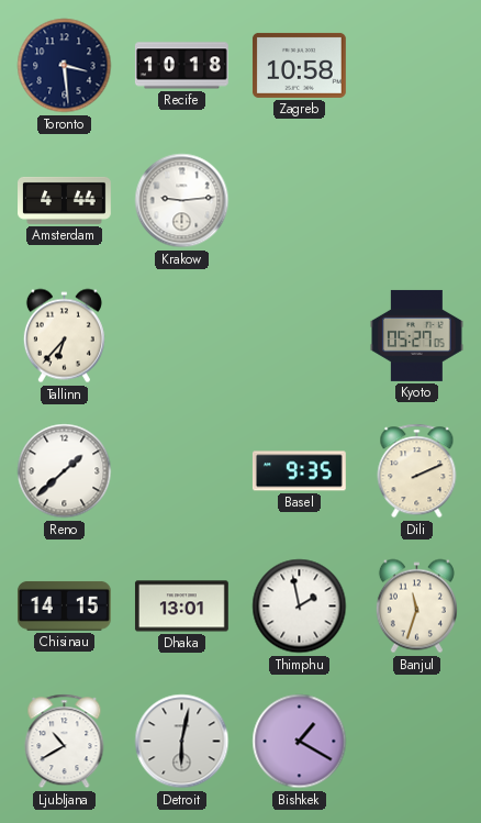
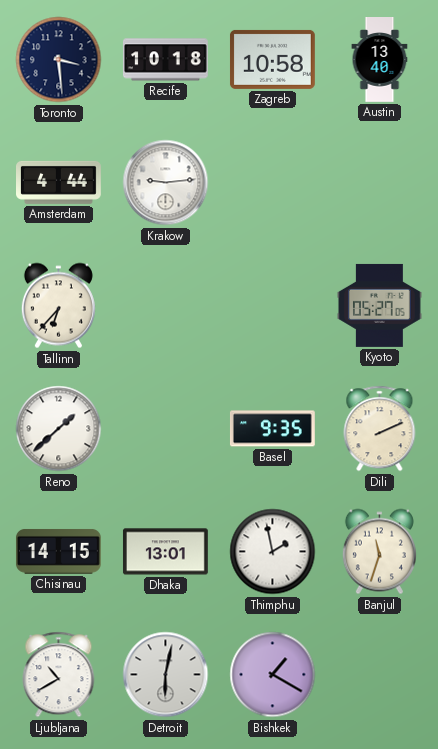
Austin: none -> 13:40
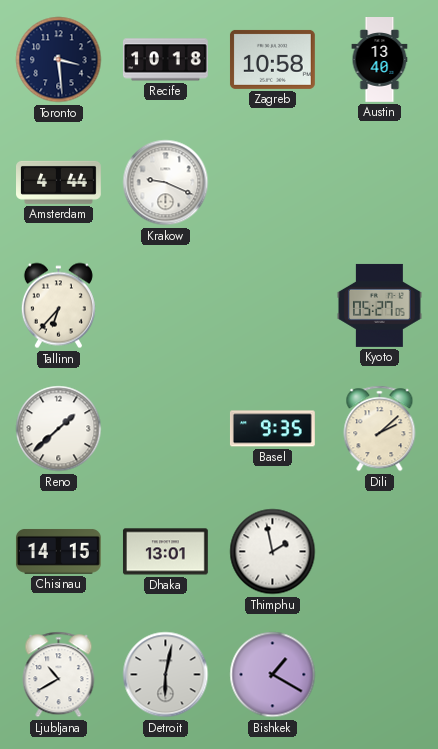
Krakow: 9:14 -> 9:19
Dili: 2:11 -> 2:08
Banjul: 11:33 -> none
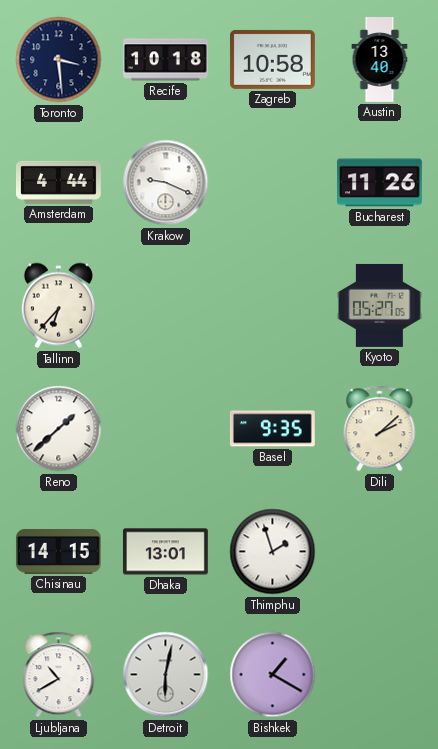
Bucharest: none -> 11:26
Thimphu: 1:58 -> 1:57
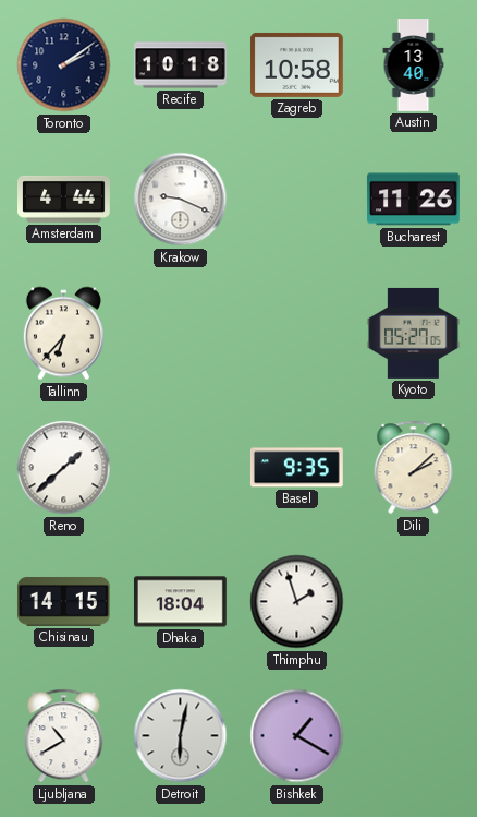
Toronto: 3:29 -> 2:09
Dhaka: 13:01 -> 18:04
